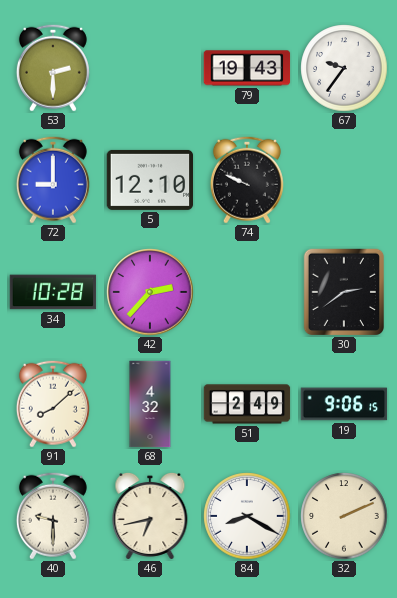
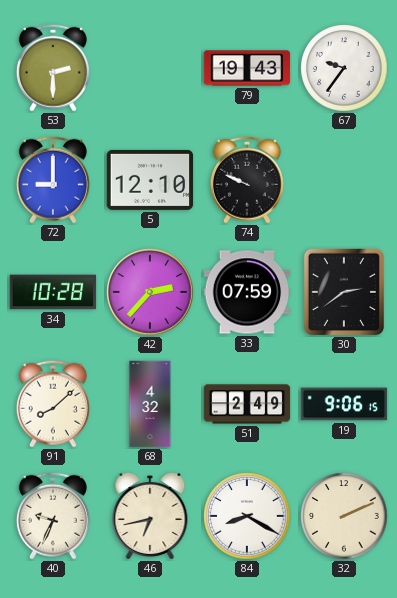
33: none -> 07:59
40: 9:30 -> 9:34
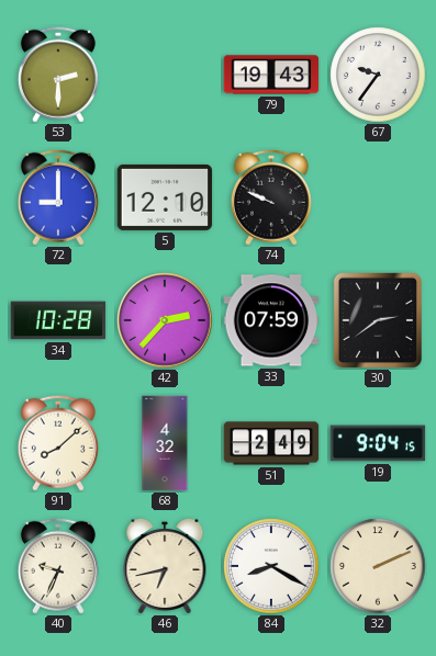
19: 9:06 -> 9:04
